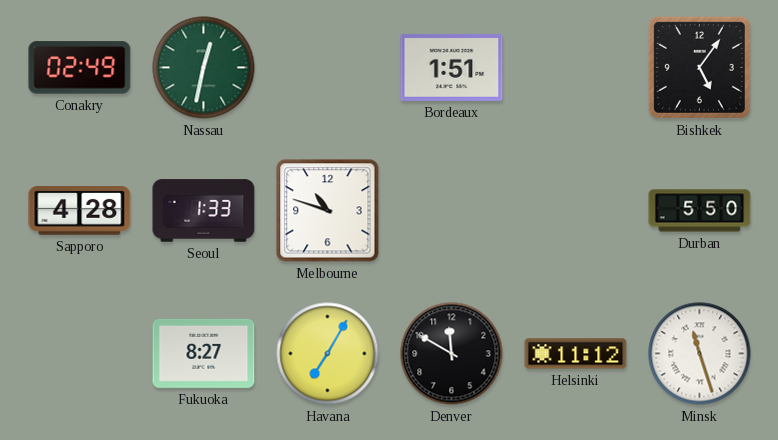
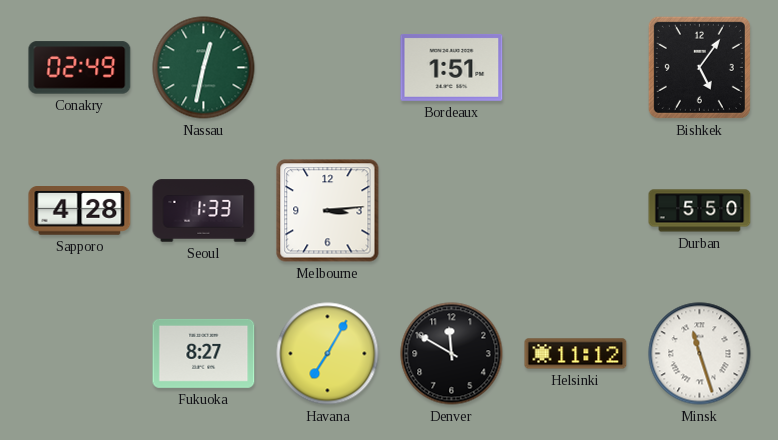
Melbourne: 10:48 -> 3:14
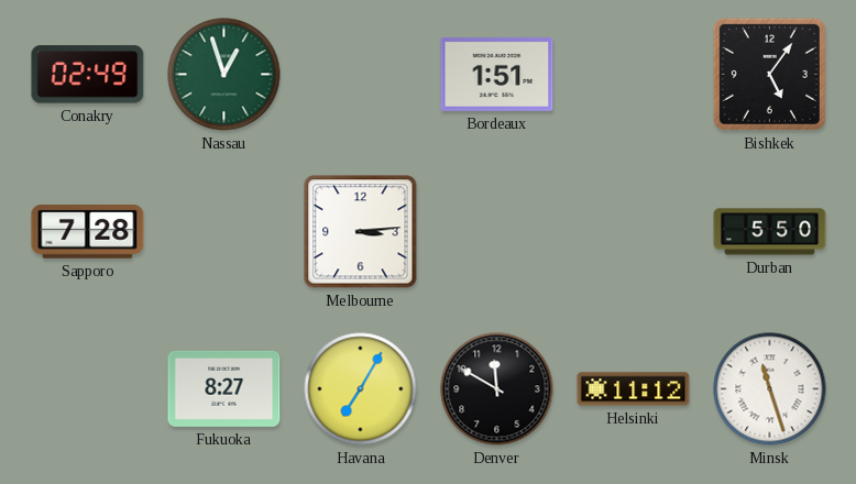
Nassau: 12:32 -> 12:57
Sapporo: 4:28 -> 7:28
Seoul: 1:33 -> none
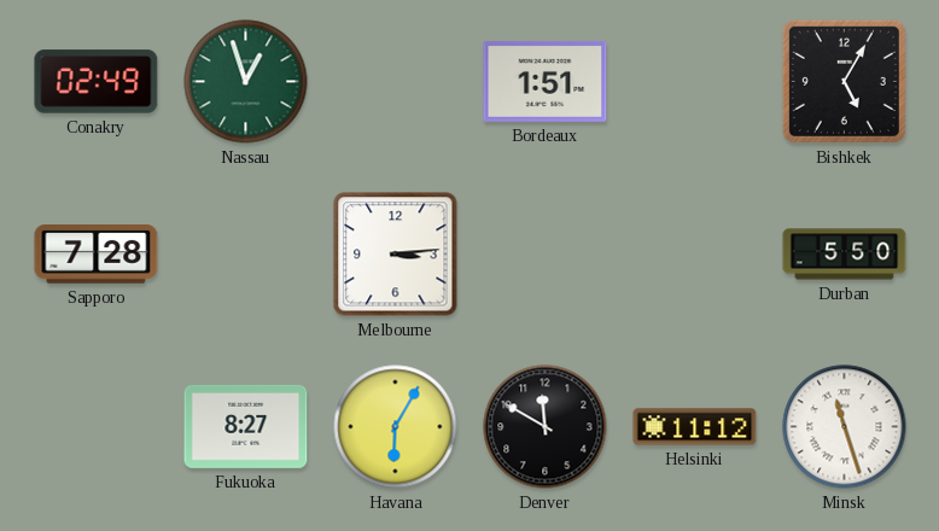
Bishkek: 5:06 -> 5:05
Havana: 7:05 -> 6:05
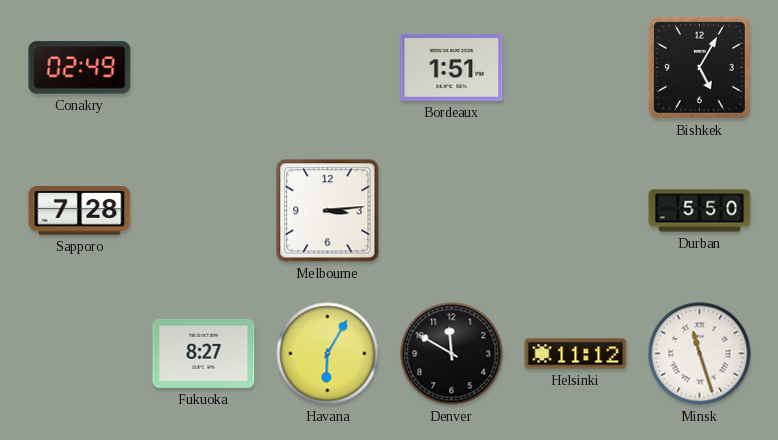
Nassau: 12:57 -> none
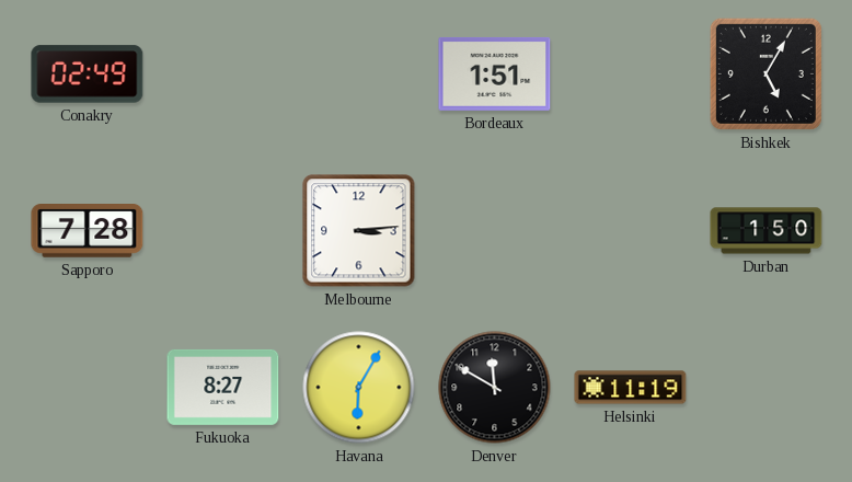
Durban: 5:50 -> 1:50
Helsinki: 11:12 -> 11:19
Minsk: 11:27 -> none
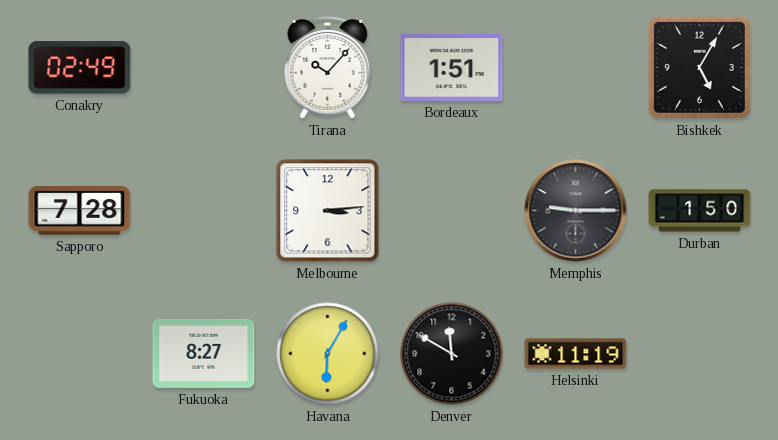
Tirana: none -> 10:07
Memphis: none -> 9:15
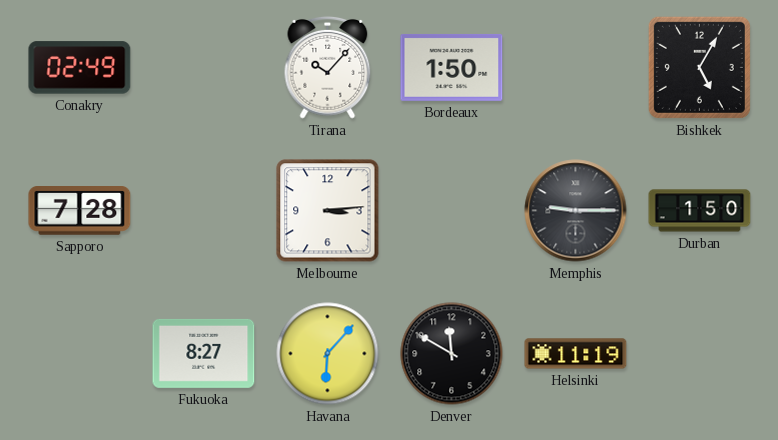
Bordeaux: 1:51 -> 1:50
Havana: 6:05 -> 6:07
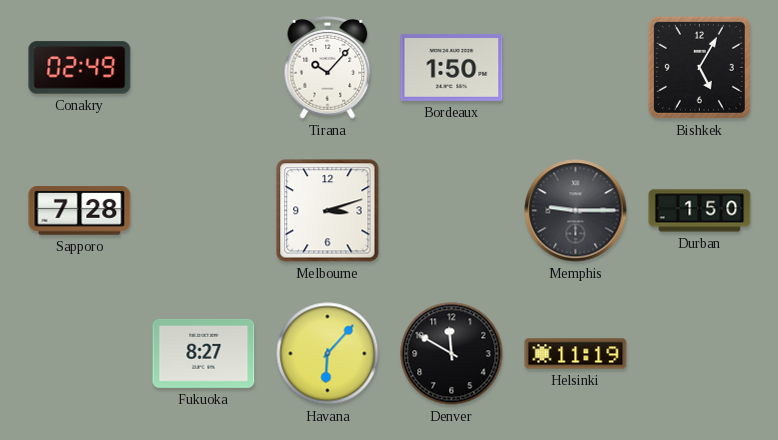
Melbourne: 3:14 -> 3:12
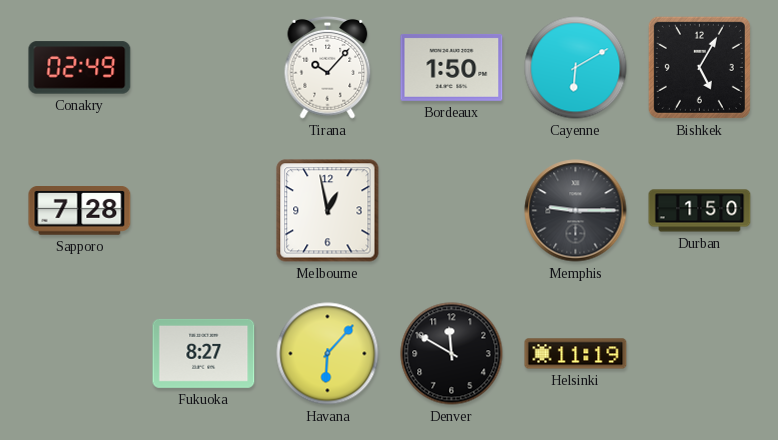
Cayenne: none -> 6:10
Melbourne: 3:12 -> 12:58
